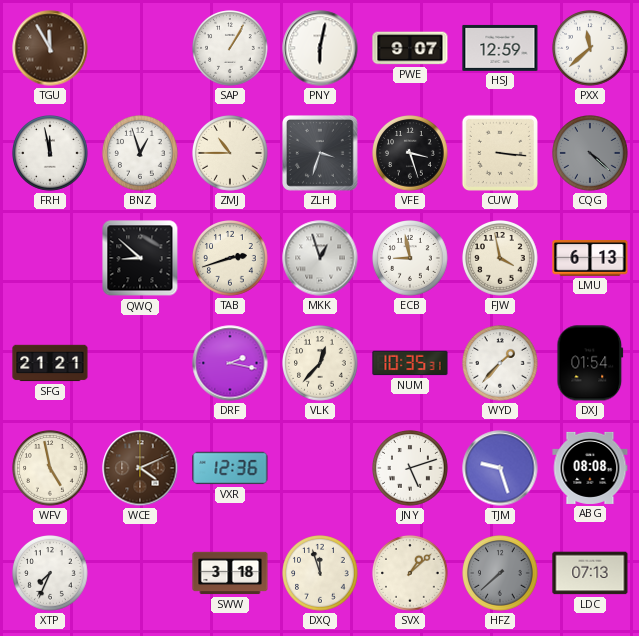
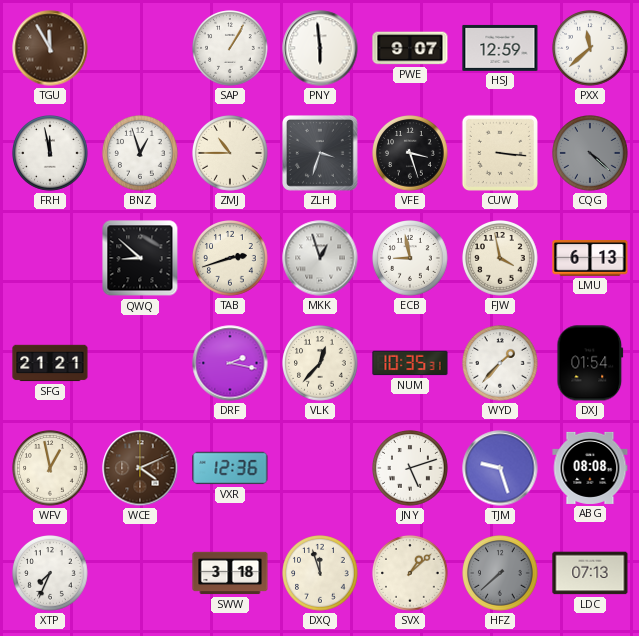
PNY: 6:02 -> 5:59
WFV: 4:58 -> 12:58
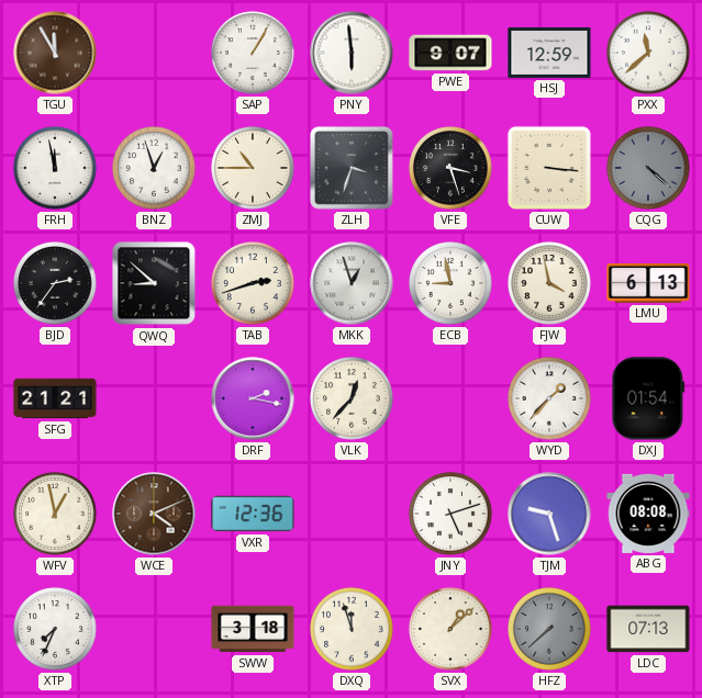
BJD: none -> 2:36
NUM: 10:35 -> none
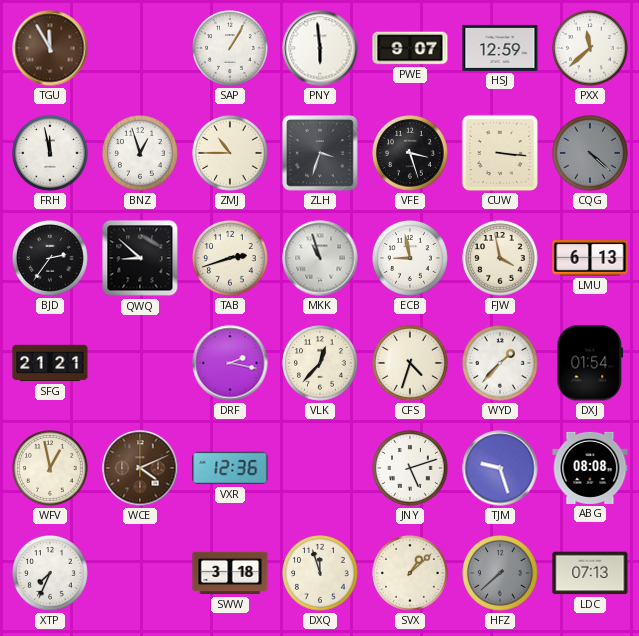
MKK: 12:57 -> 10:57
CFS: none -> 4:33
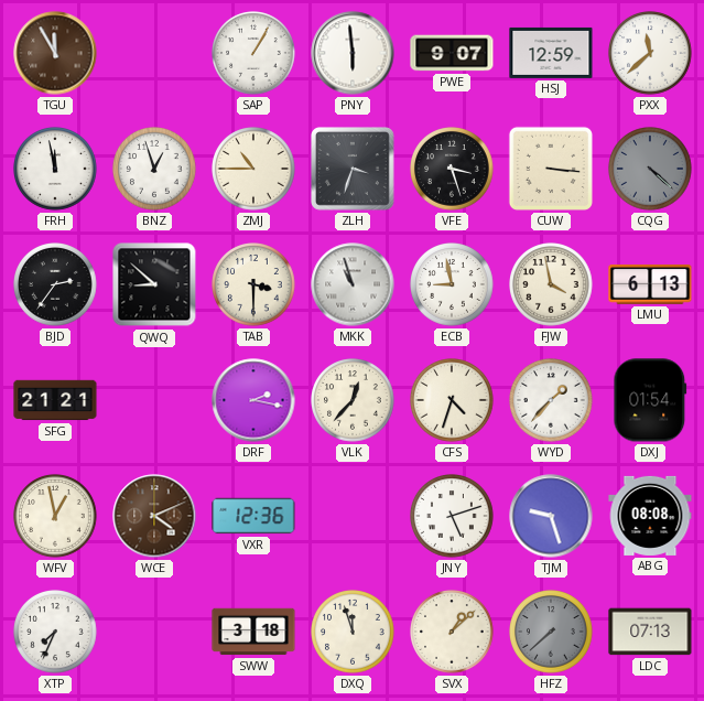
TAB: 2:42 -> 3:30
